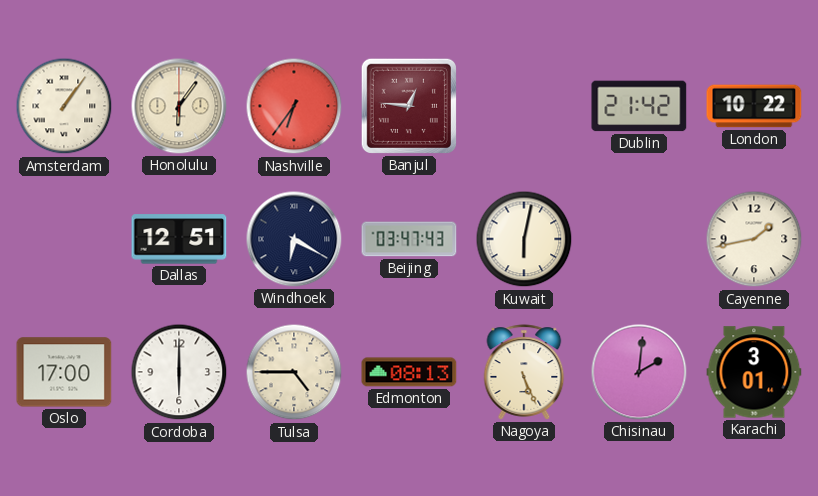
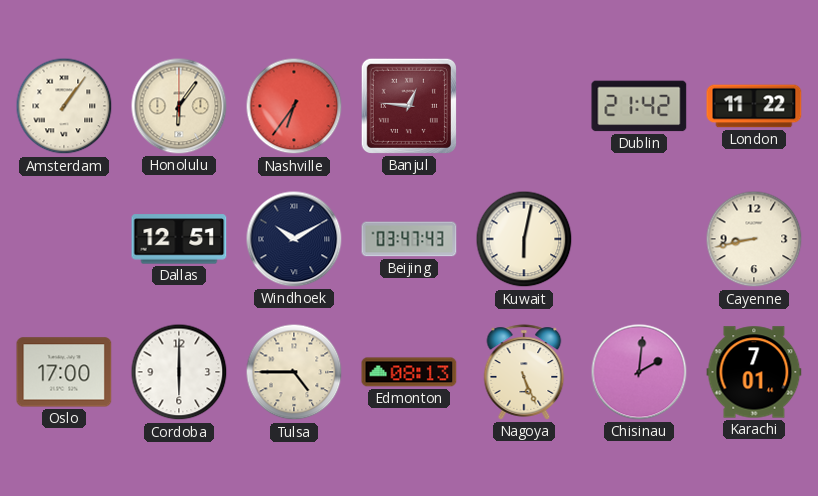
London: 10:22 -> 11:22
Windhoek: 6:20 -> 10:10
Cayenne: 1:43 -> 8:43
Karachi: 3:01 -> 7:01
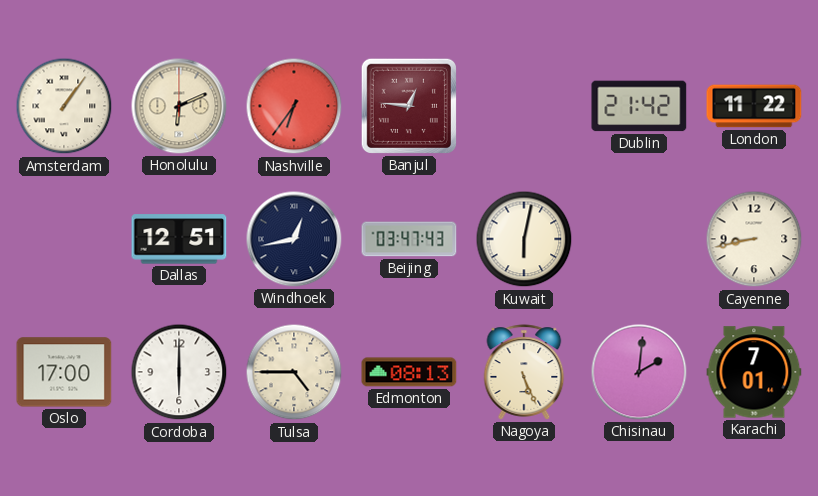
Honolulu: 6:06 -> 6:11
Windhoek: 10:10 -> 12:43
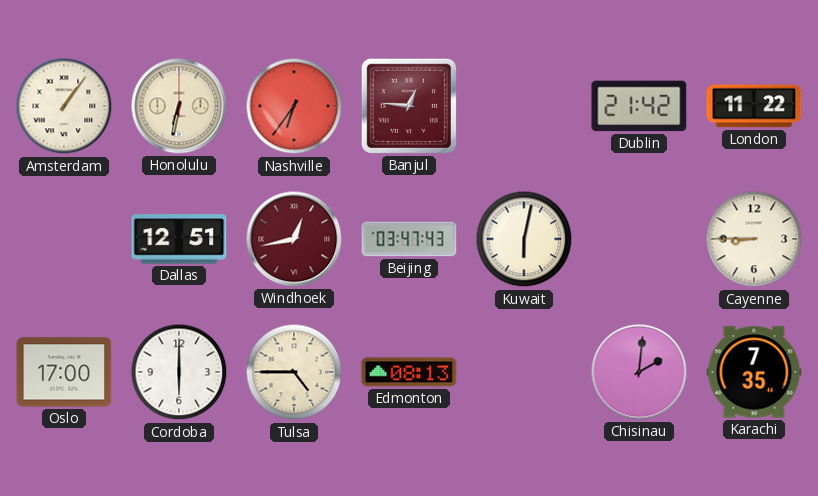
Honolulu: 6:11 -> 6:32
Windhoek dial: navy -> burgundy
Cayenne: 8:43 -> 8:45
Nagoya: 5:26 -> none
Karachi: 7:01 -> 7:35
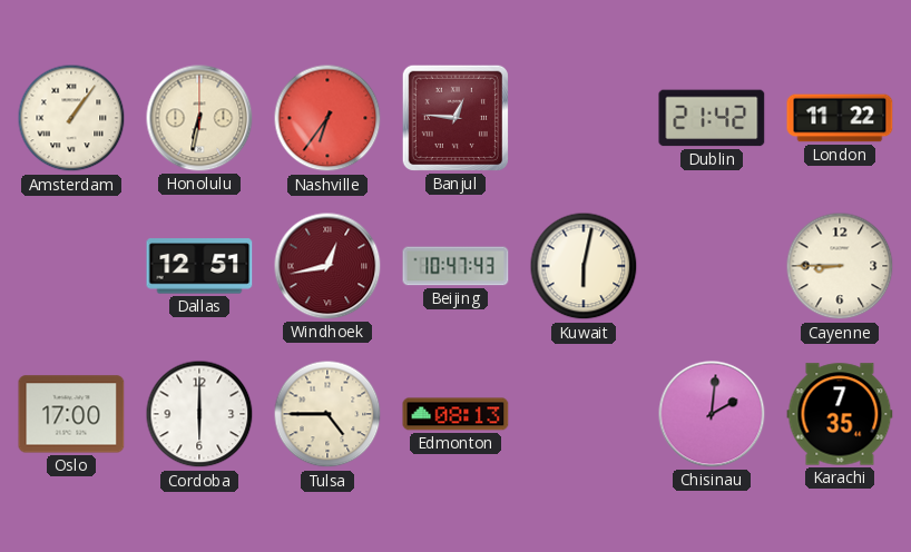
Beijing: 03:47 -> 10:47
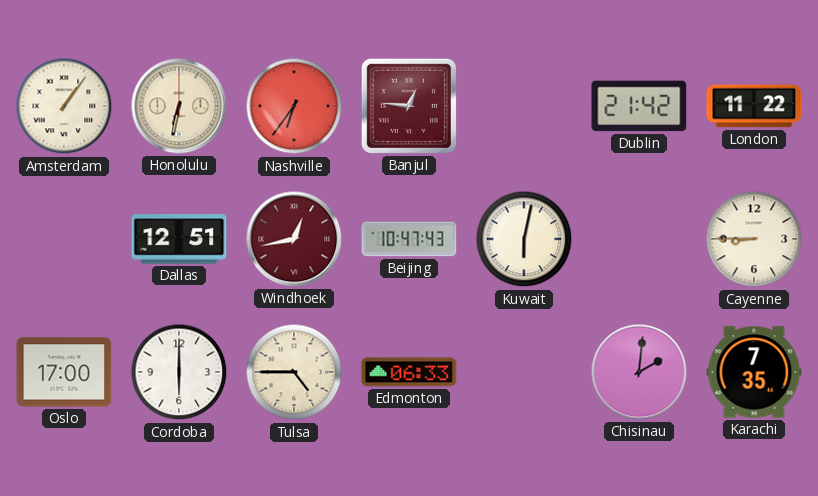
Edmonton: 08:13 -> 06:33
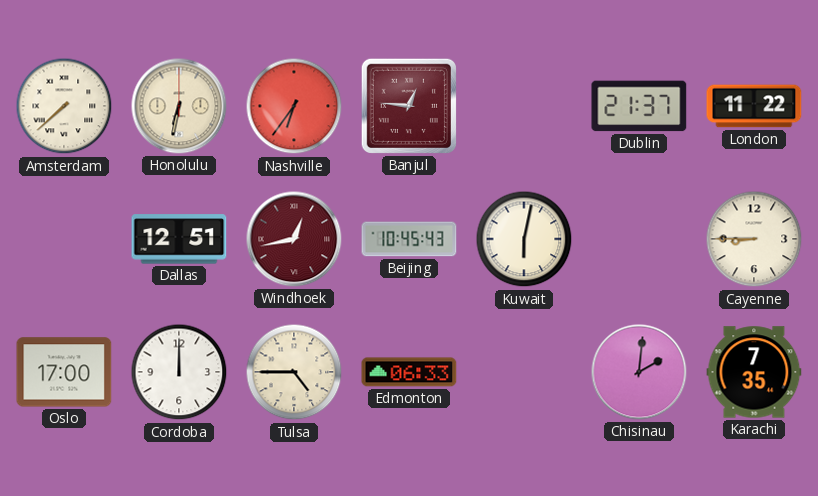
Amsterdam: 1:06 -> 7:38
Dublin: 21:42 -> 21:37
Beijing: 10:47 -> 10:45
Cordoba: 6:00 -> 12:00
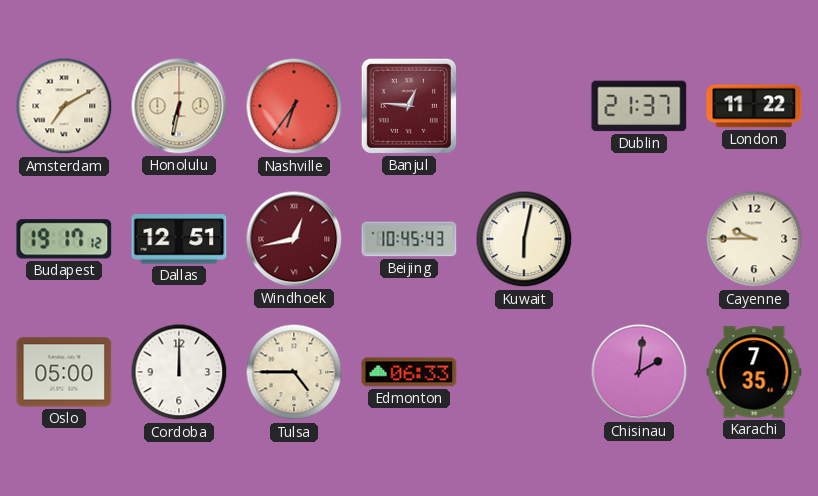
Amsterdam: 7:38 -> 7:10
Budapest: none -> 19:17
Cayenne: 8:45 -> 9:45
Oslo: 17:00 -> 05:00
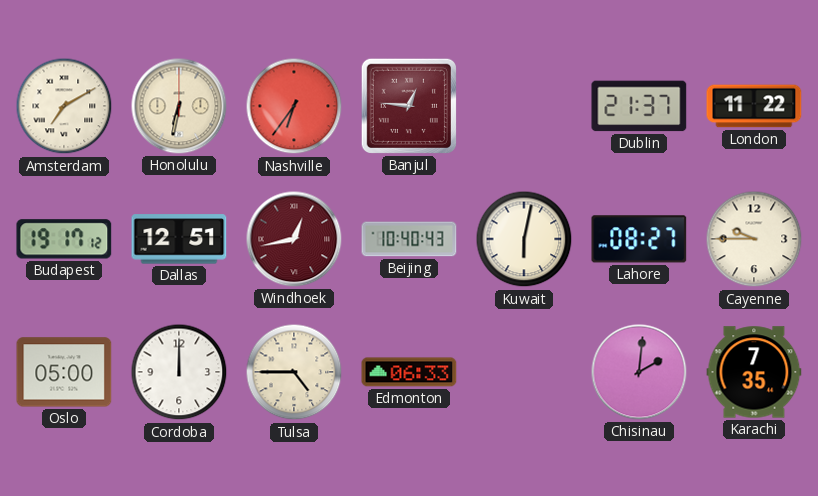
Beijing: 10:45 -> 10:40
Lahore: none -> 08:27
